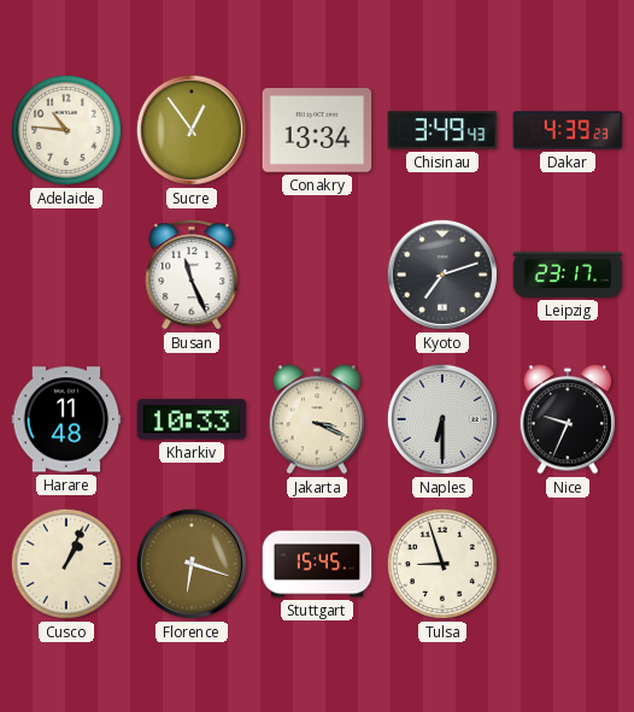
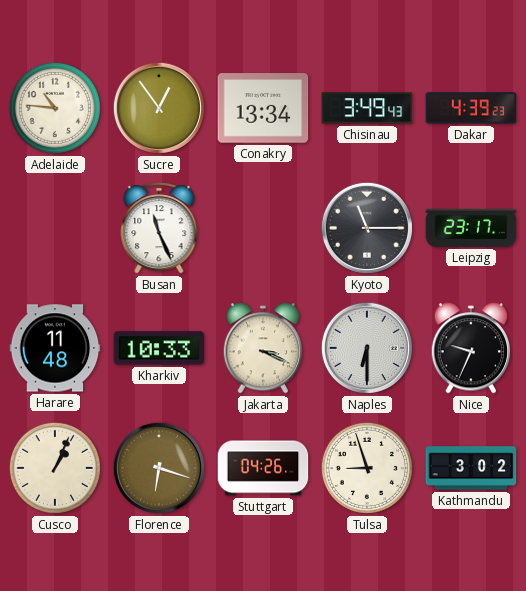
Kyoto: 7:12 -> 11:15
Stuttgart: 15:45 -> 04:26
Kathmandu: none -> 3:02
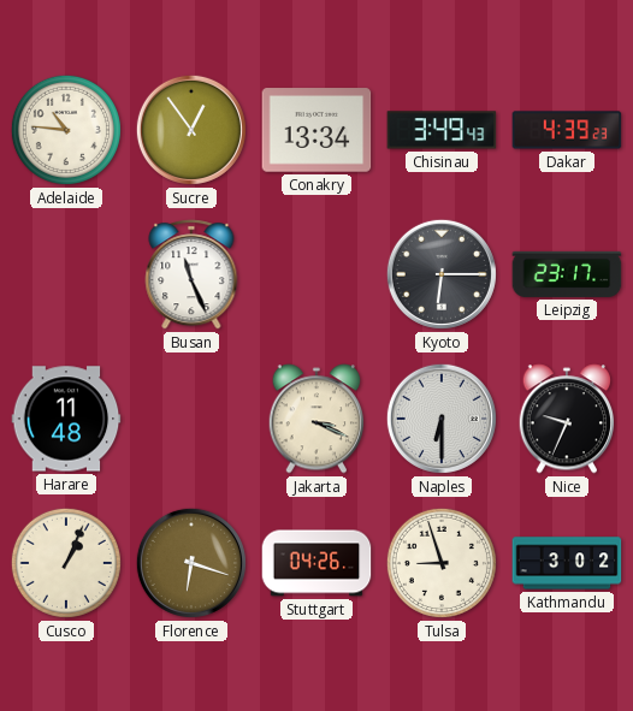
Kyoto: 11:15 -> 6:15
Kharkiv: 10:33 -> none
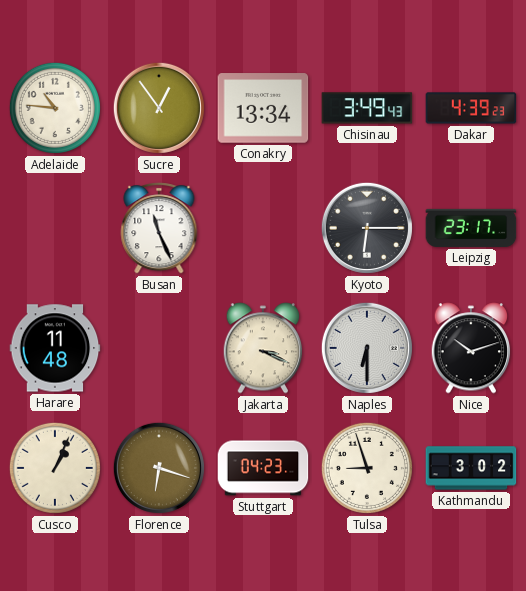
Nice: 9:34 -> 10:12
Stuttgart: 04:26 -> 04:23
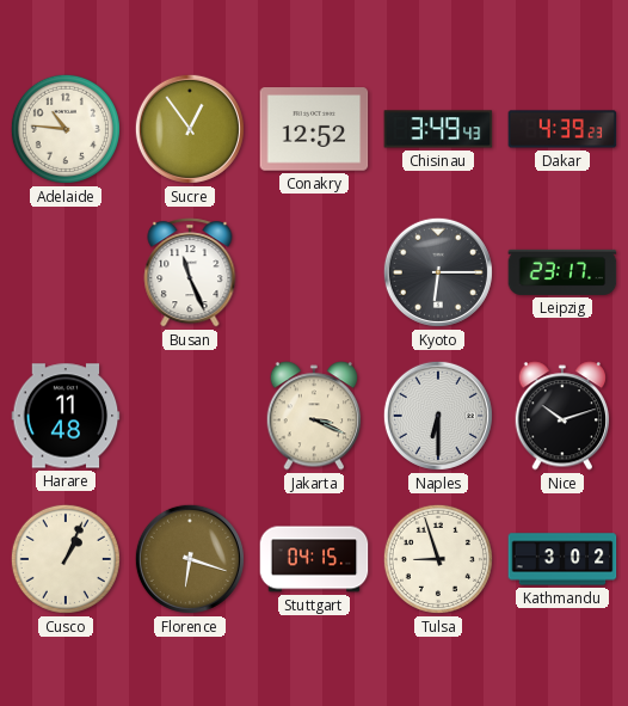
Conakry: 13:34 -> 12:52
Stuttgart: 04:23 -> 04:15
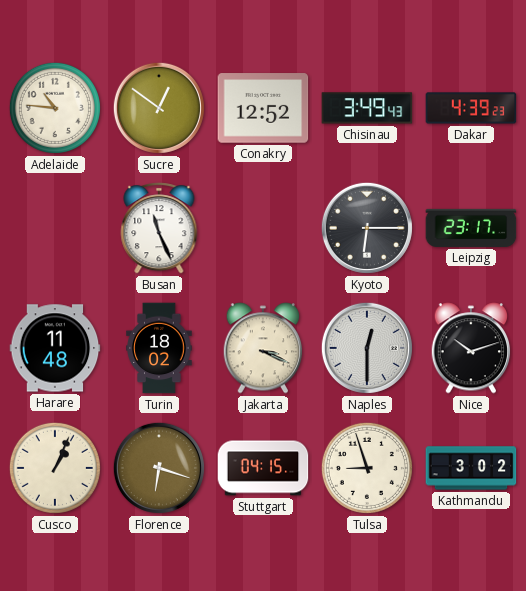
Sucre: 12:54 -> 12:51
Turin: none -> 18:02
Naples: 6:30 -> 12:30
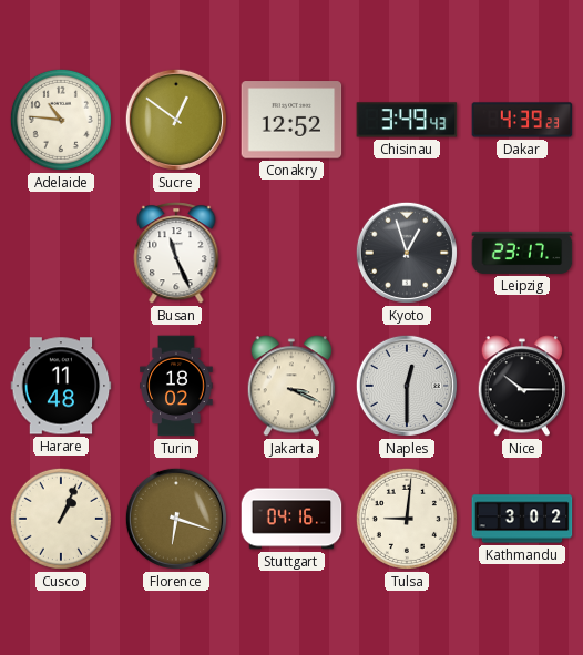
Kyoto: 6:15 -> 12:57
Nice: 10:12 -> 10:15
Stuttgart: 04:15 -> 04:16
Tulsa: 8:57 -> 9:01
